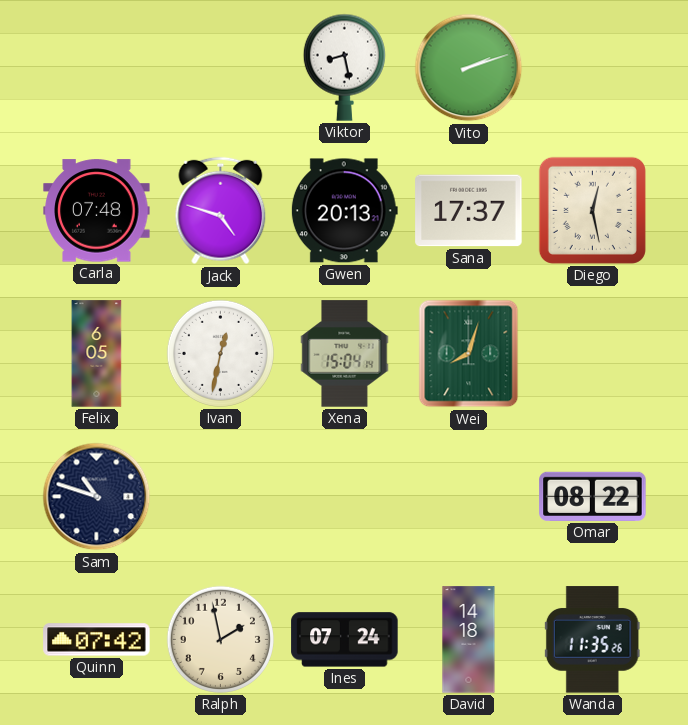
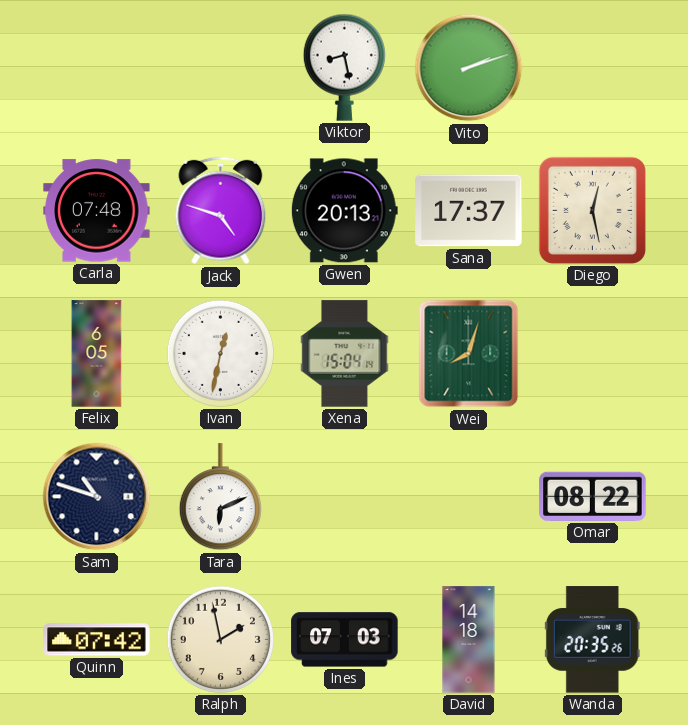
Tara: none -> 6:11
Ines: 07:24 -> 07:03
Wanda: 11:35 -> 20:35
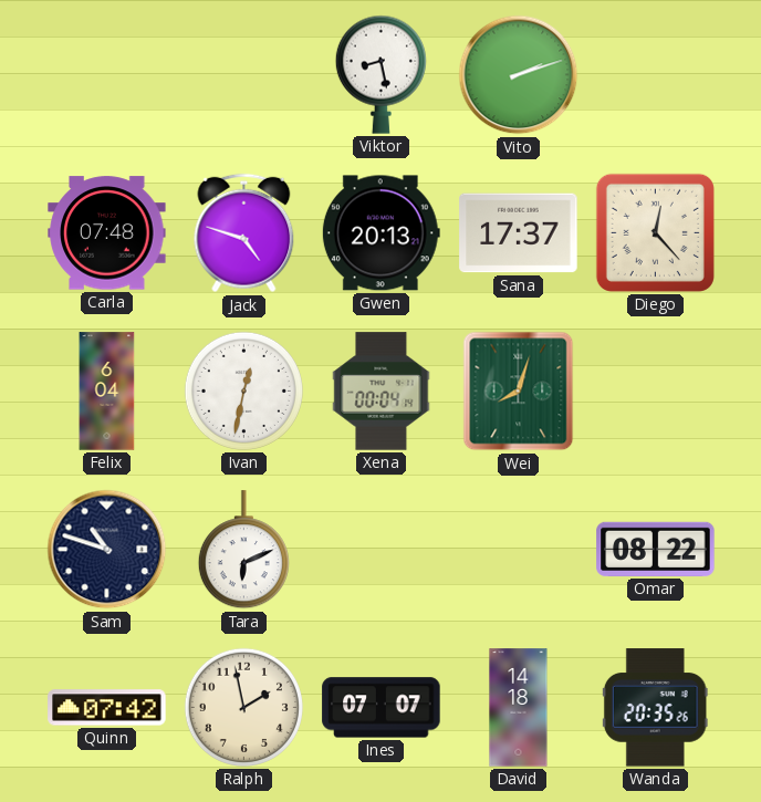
Diego: 12:28 -> 12:23
Felix: 6:05 -> 6:04
Xena: 15:04 -> 00:04
Ines: 07:03 -> 07:07
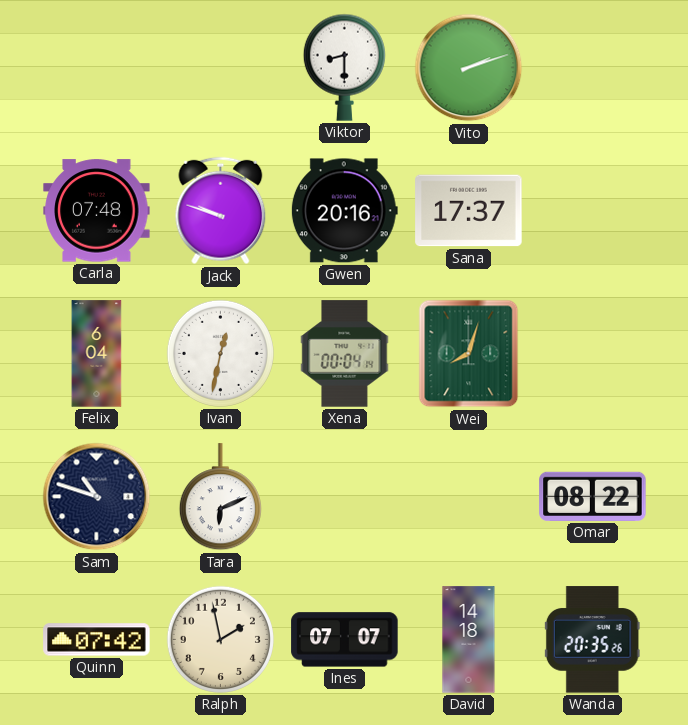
Viktor: 8:28 -> 8:30
Jack: 4:48 -> 9:48
Gwen: 20:13 -> 20:16
Diego: 12:23 -> none
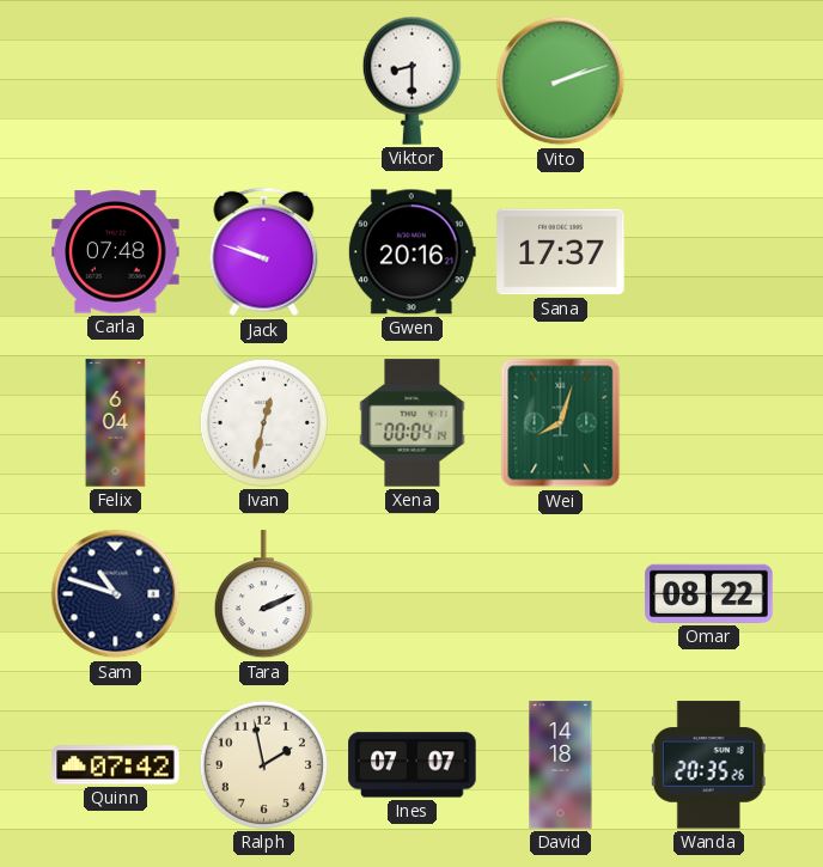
Tara: 6:11 -> 2:11
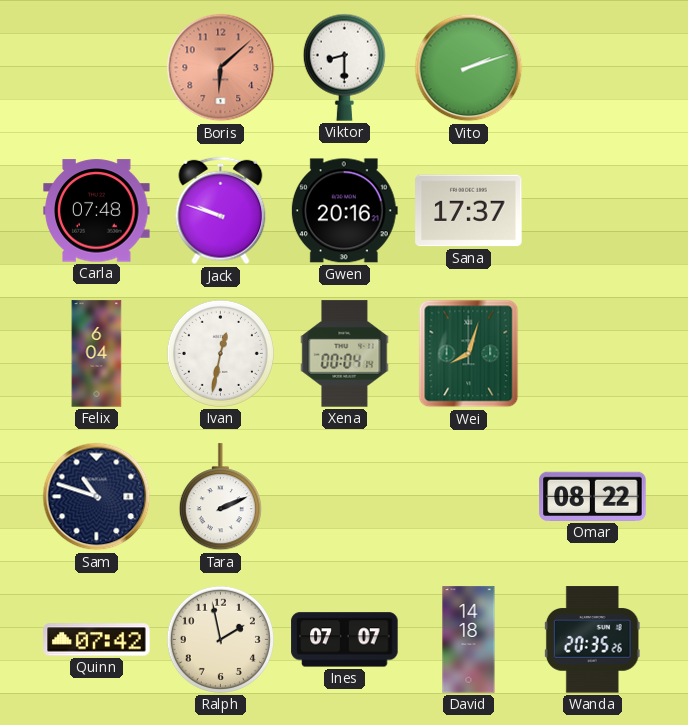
Boris: none -> 6:08
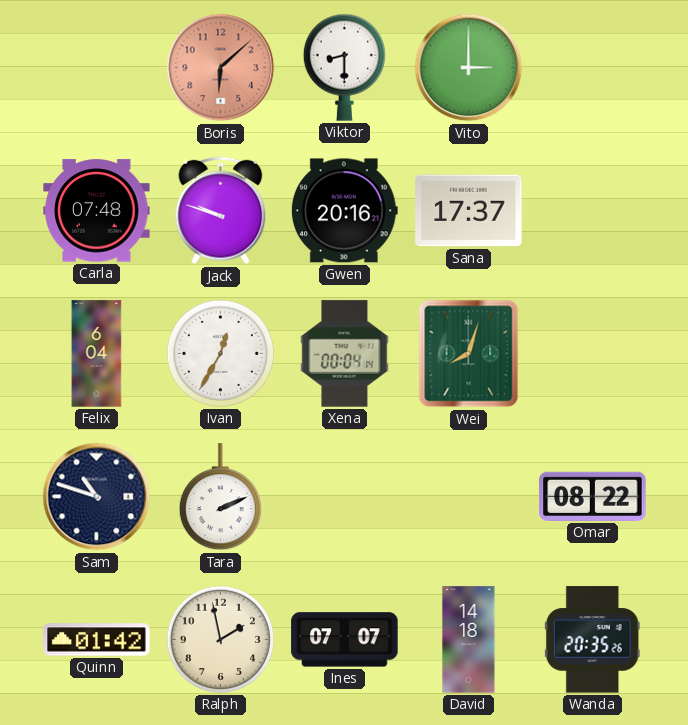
Vito: 2:12 -> 3:00
Ivan: 12:32 -> 12:35
Quinn: 07:42 -> 01:42
